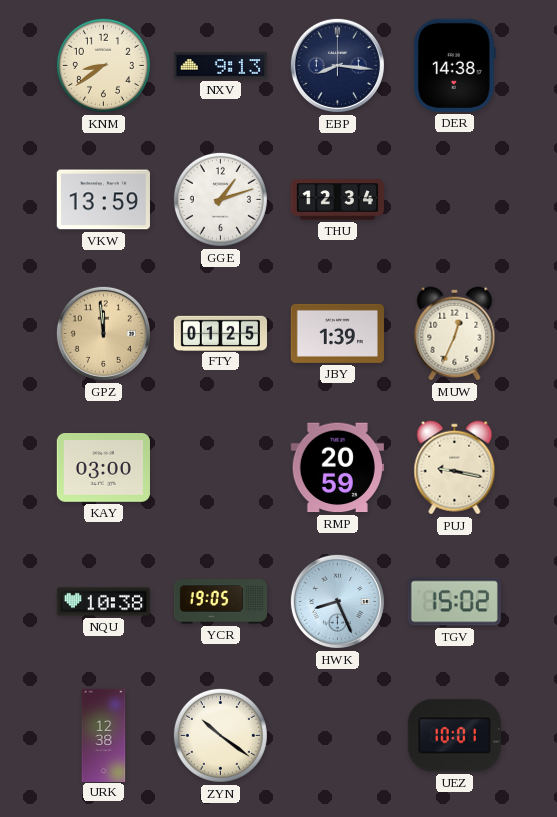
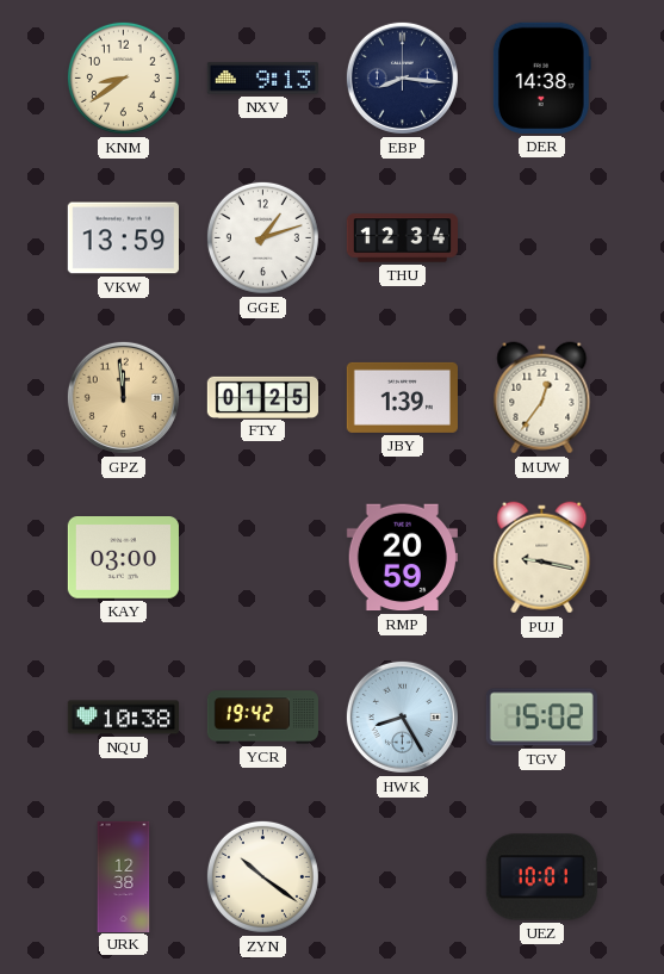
MUW: 12:34 -> 12:36
YCR: 19:05 -> 19:42
HWK: 8:26 -> 8:25
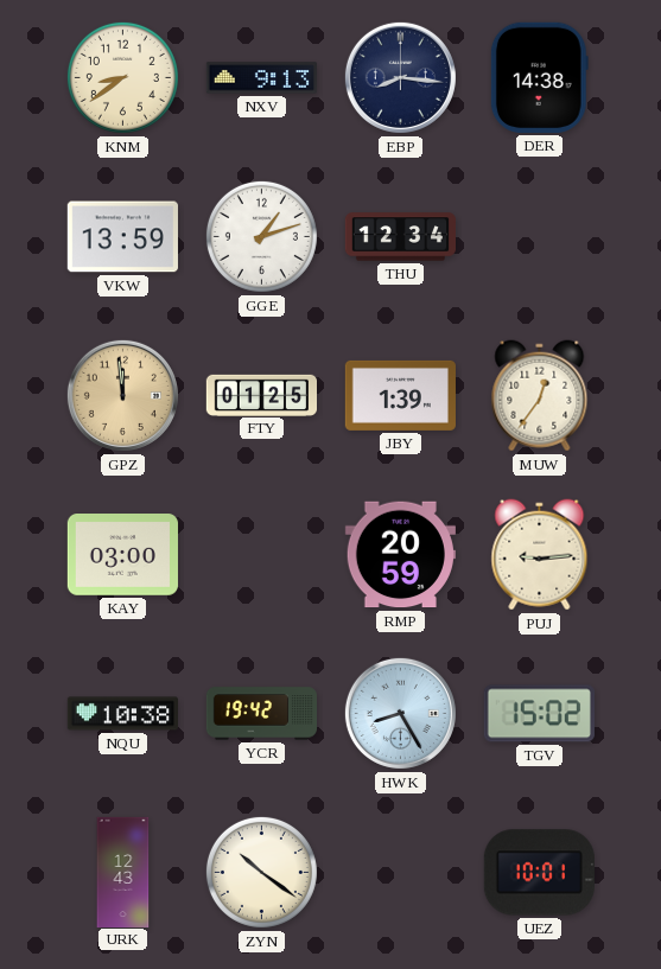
PUJ: 9:17 -> 9:14
URK: 12:38 -> 12:43
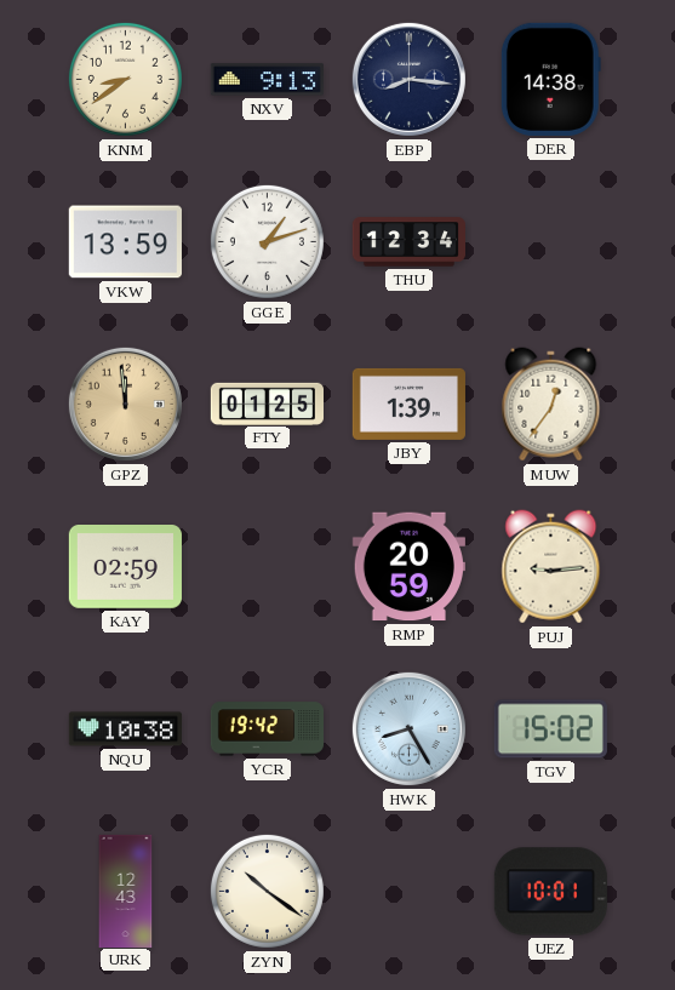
KAY: 03:00 -> 02:59
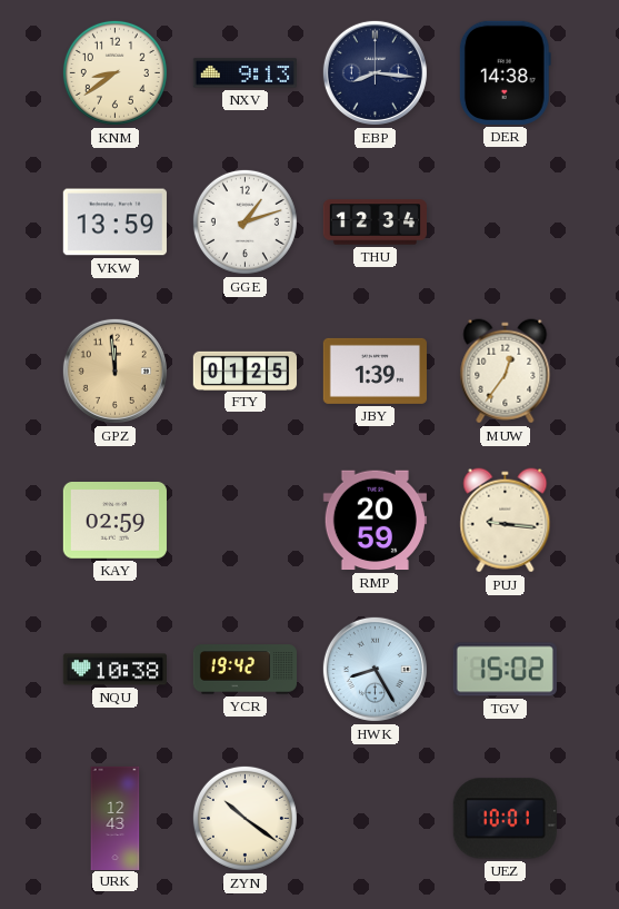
PUJ: 9:14 -> 9:16
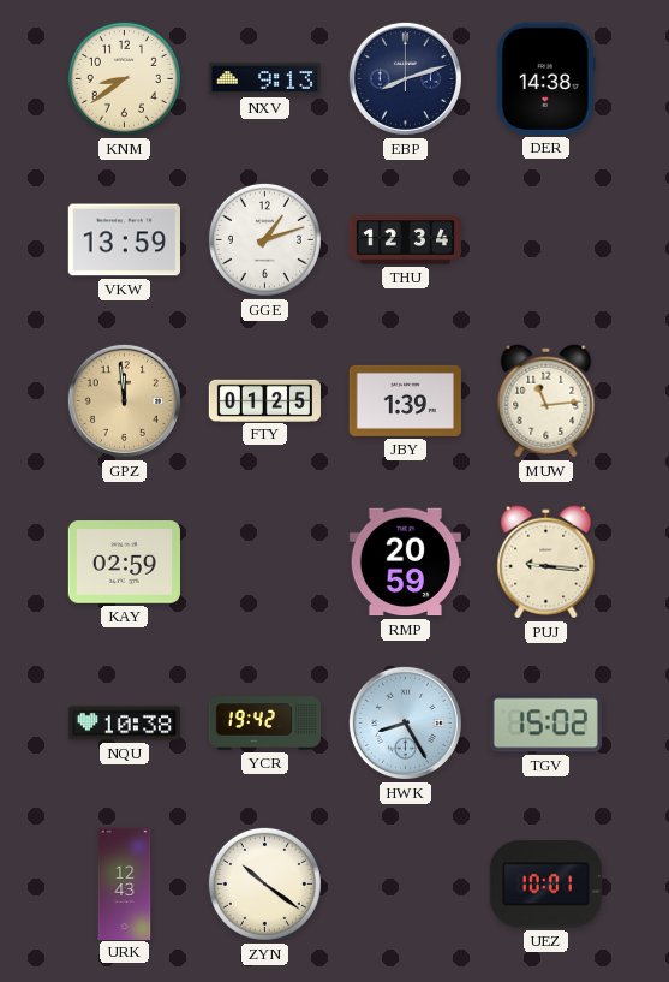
EBP: 8:16 -> 8:12
MUW: 12:36 -> 11:14
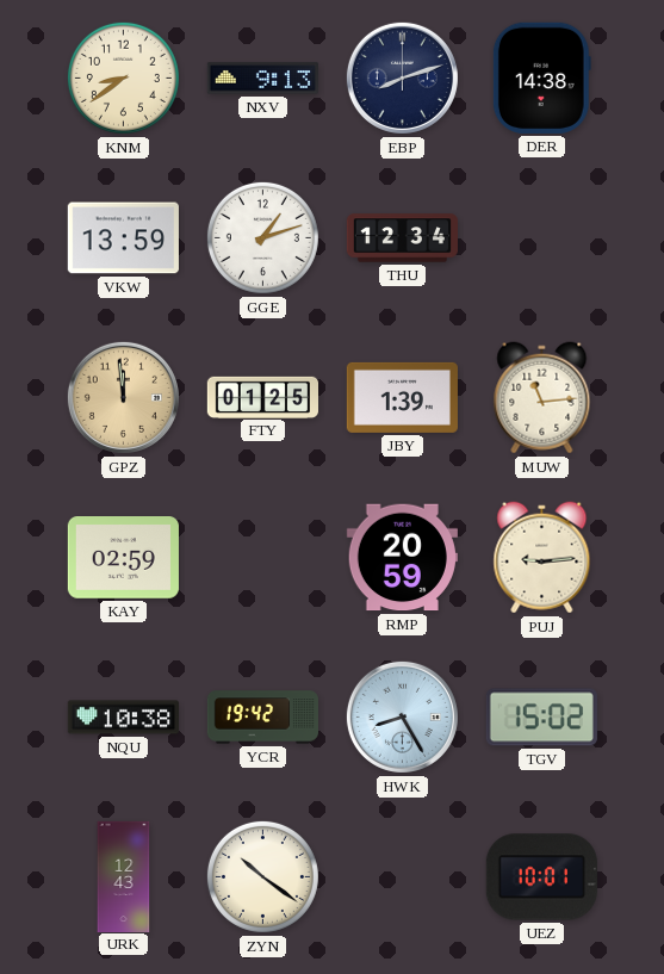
PUJ: 9:16 -> 9:14
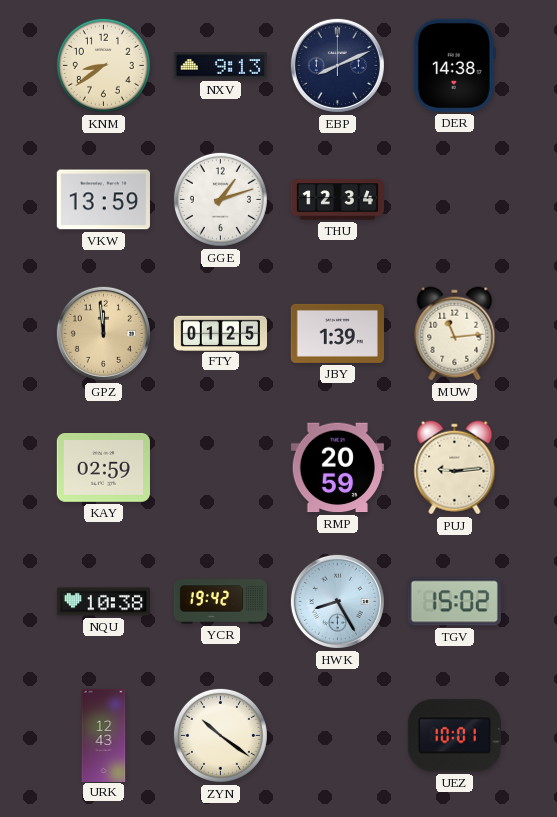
EBP: 8:12 -> 8:11
